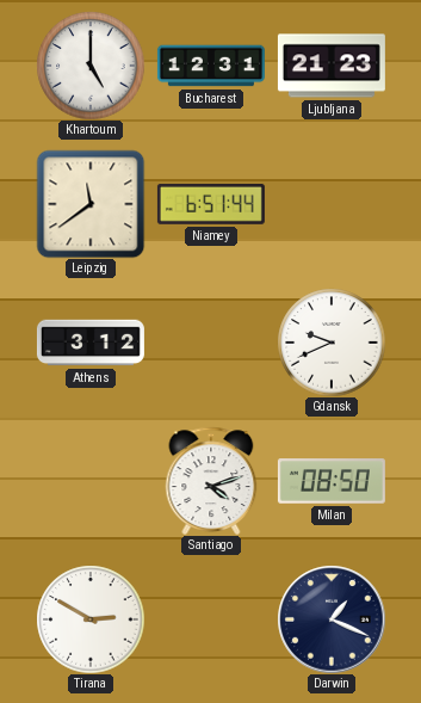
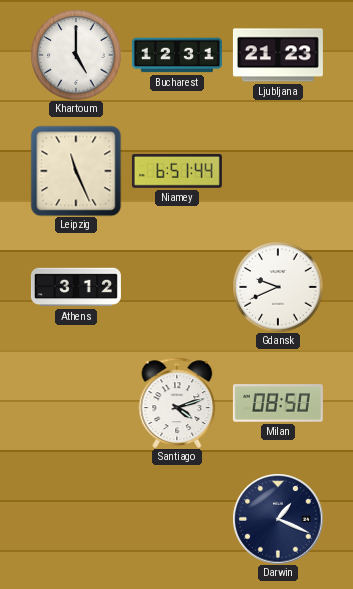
Leipzig: 11:39 -> 11:26
Tirana: 2:50 -> none
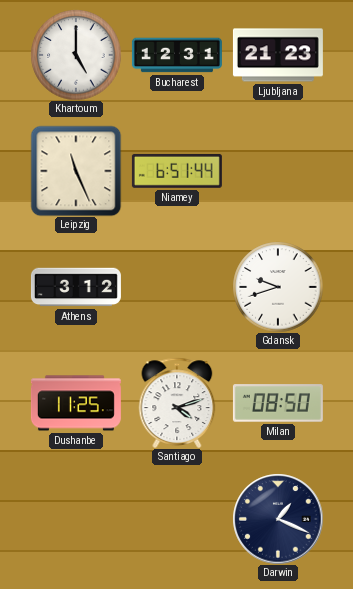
Gdansk: 9:41 -> 9:42
Dushanbe: none -> 11:25
